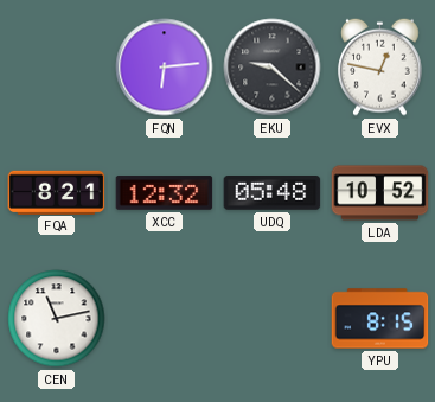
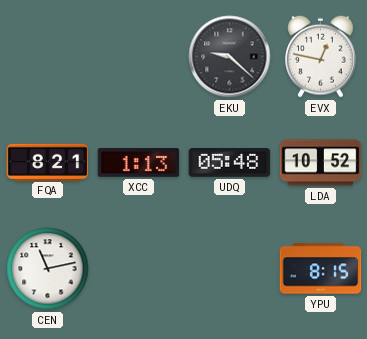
FQN: 6:14 -> none
XCC: 12:32 -> 1:13
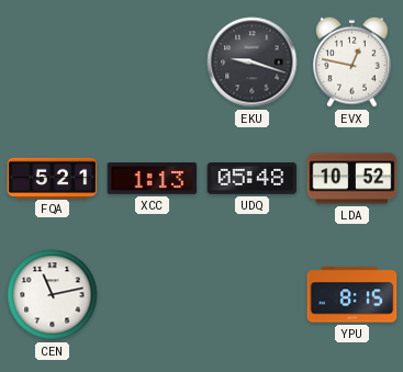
EKU: 9:22 -> 9:18
FQA: 8:21 -> 5:21
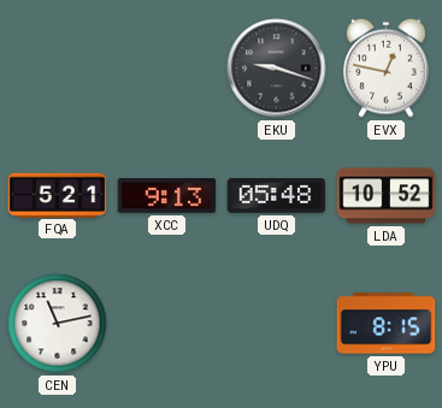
XCC: 1:13 -> 9:13
